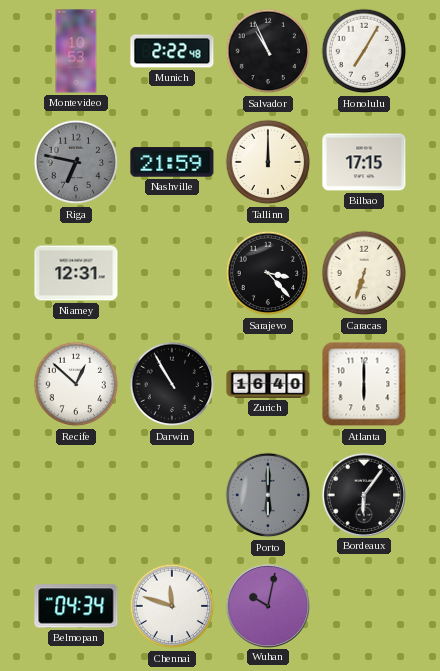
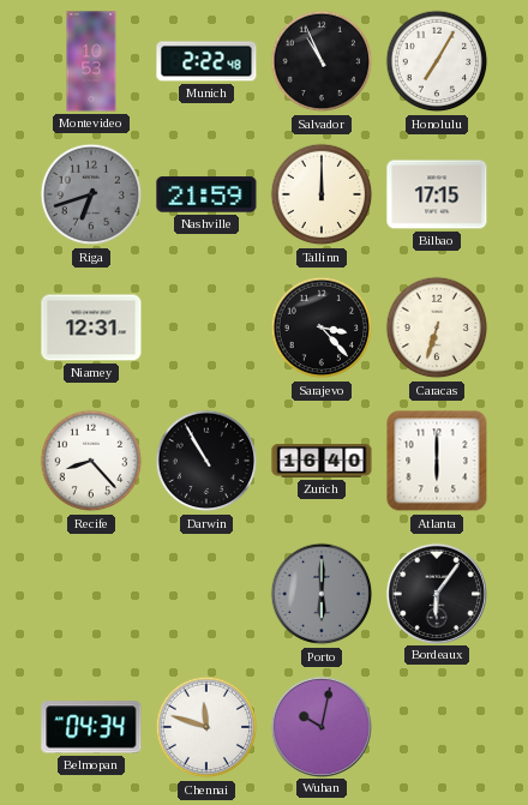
Riga: 6:47 -> 6:42
Recife: 12:52 -> 8:23
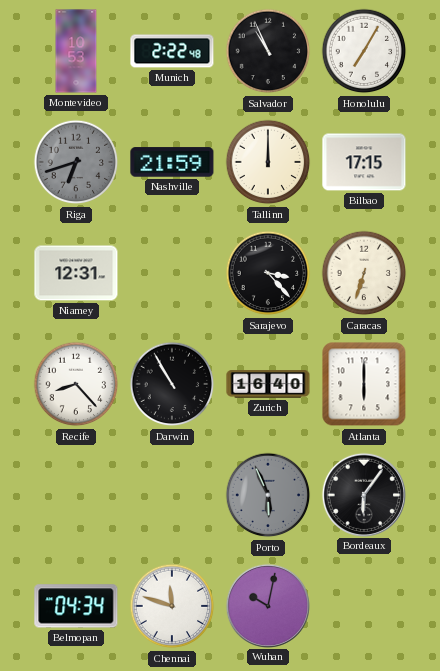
Porto: 6:00 -> 5:56
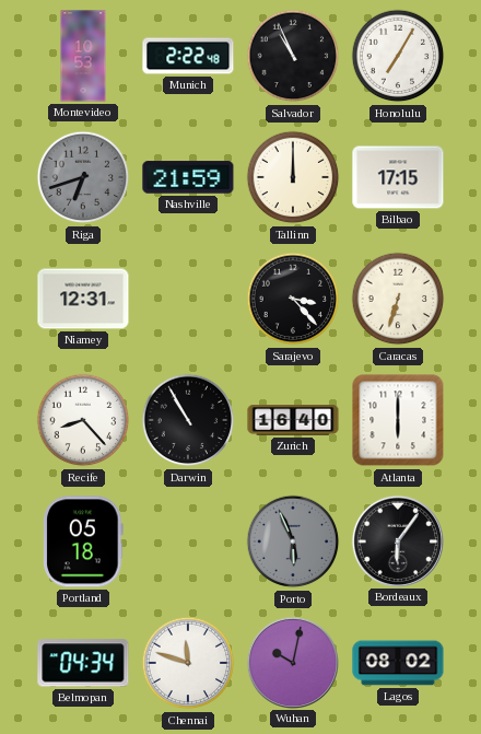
Portland: none -> 05:18
Lagos: none -> 08:02
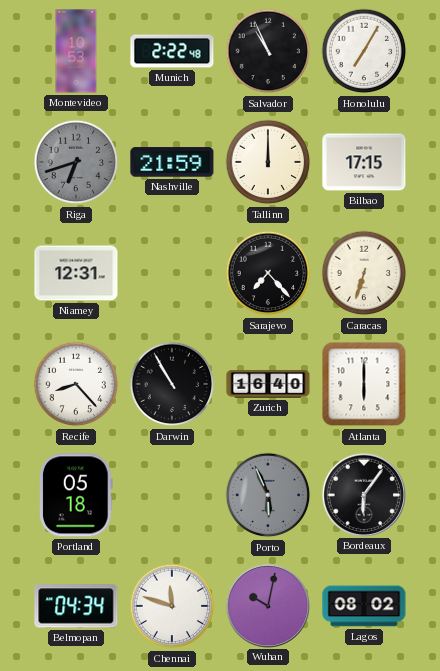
Sarajevo: 3:23 -> 7:23
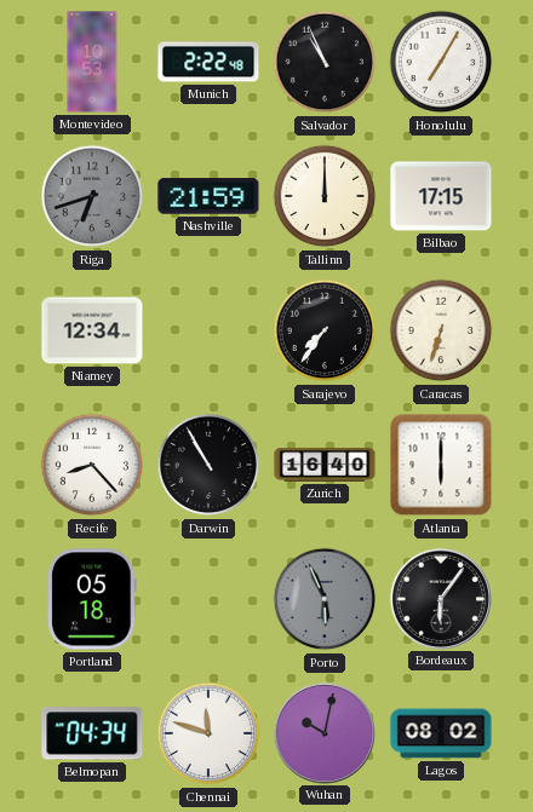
Niamey: 12:31 -> 12:34
Sarajevo: 7:23 -> 7:36
